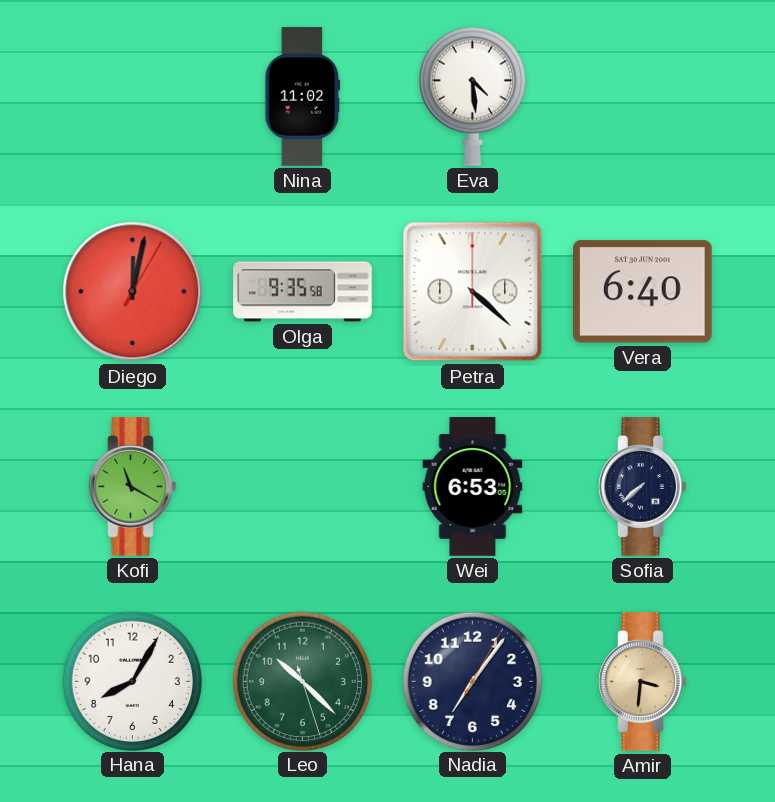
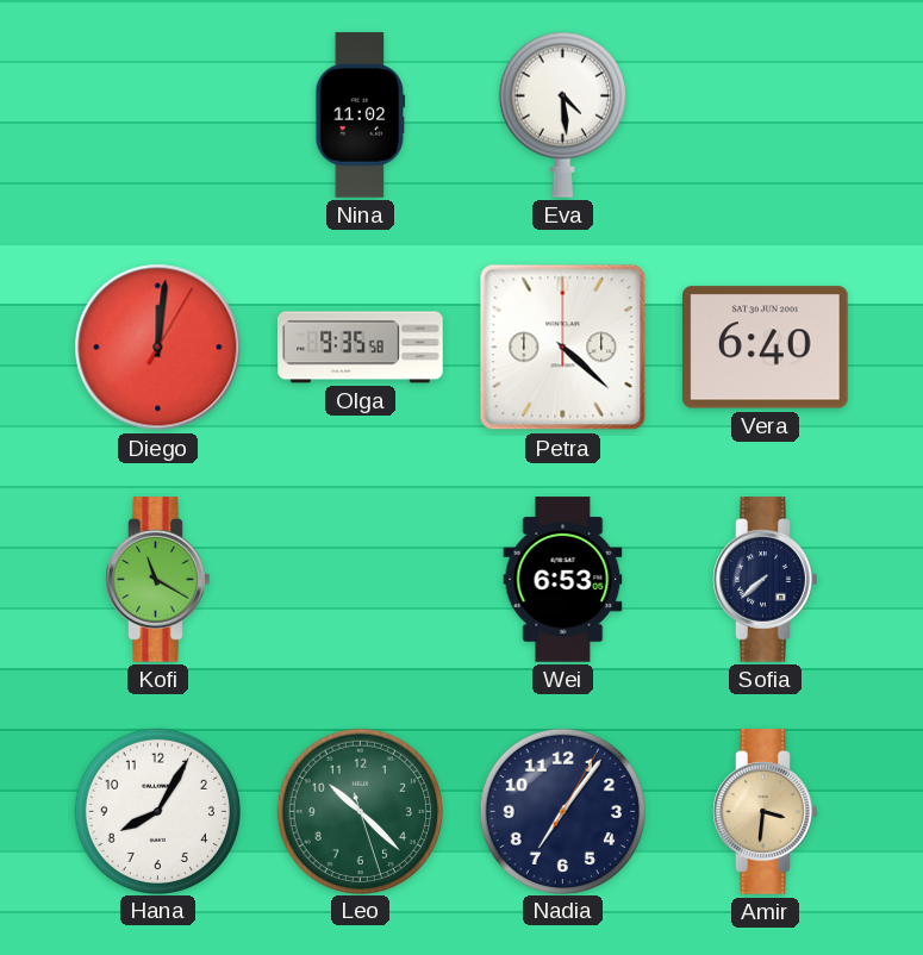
Diego: 12:02 -> 12:01
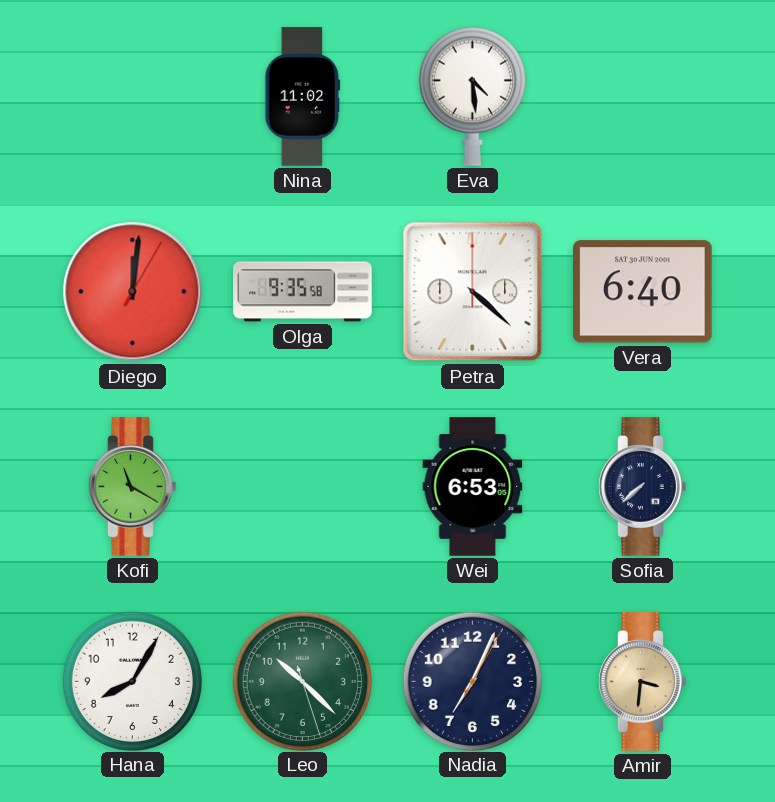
Nadia: 7:06 -> 7:04
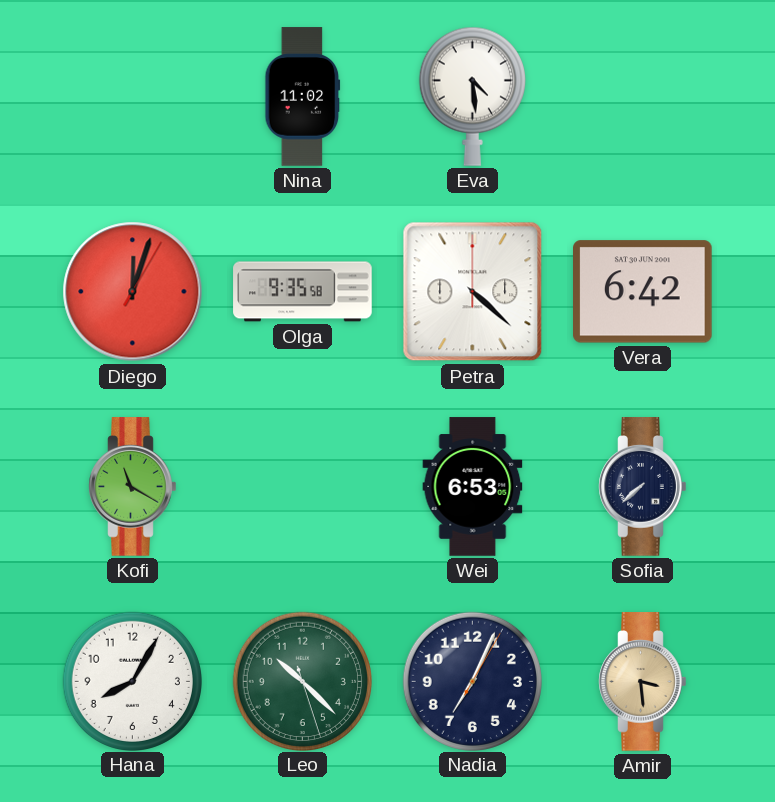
Diego: 12:01 -> 12:03
Vera: 6:40 -> 6:42
Amir: 3:31 -> 3:29
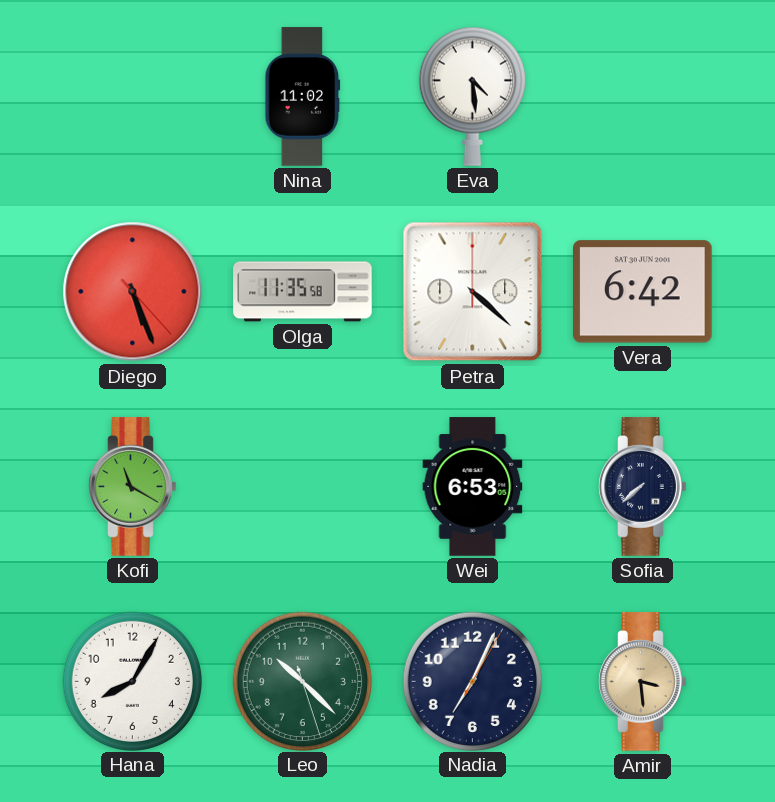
Diego: 12:03 -> 5:26
Olga: 9:35 -> 11:35
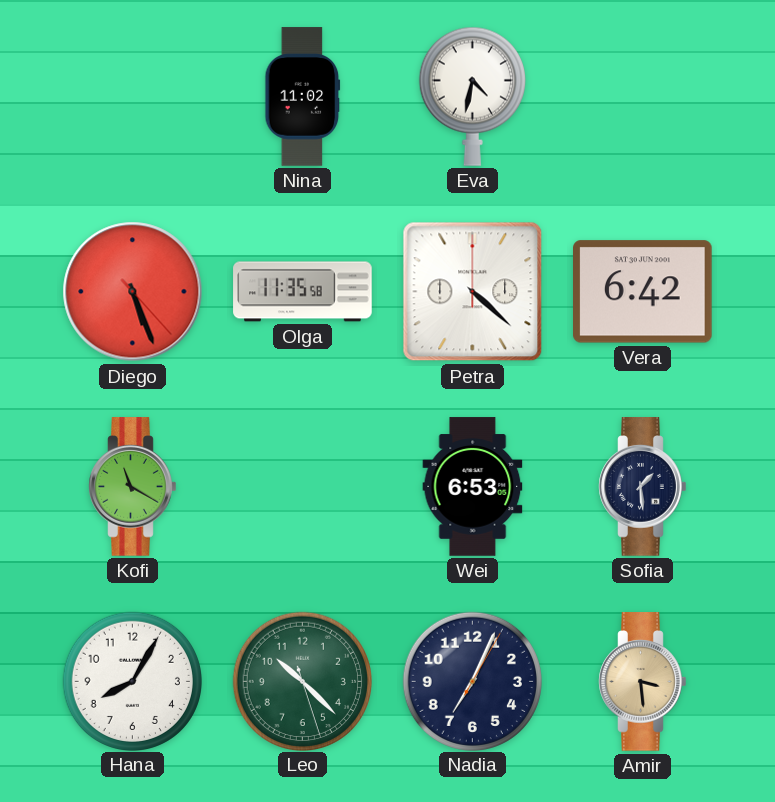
Eva: 4:29 -> 4:32
Sofia: 7:38 -> 1:29
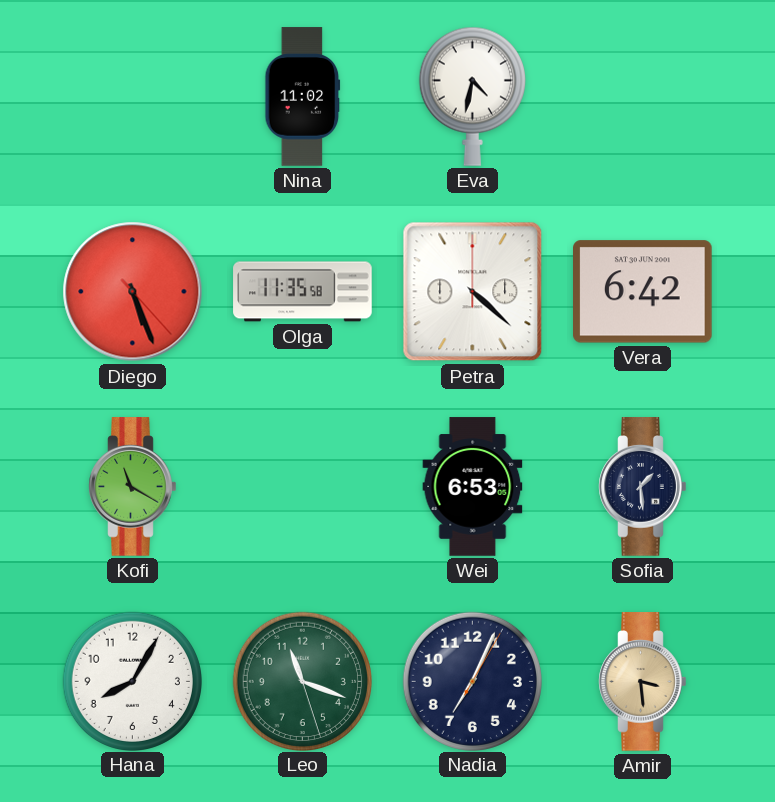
Leo: 10:22 -> 11:18
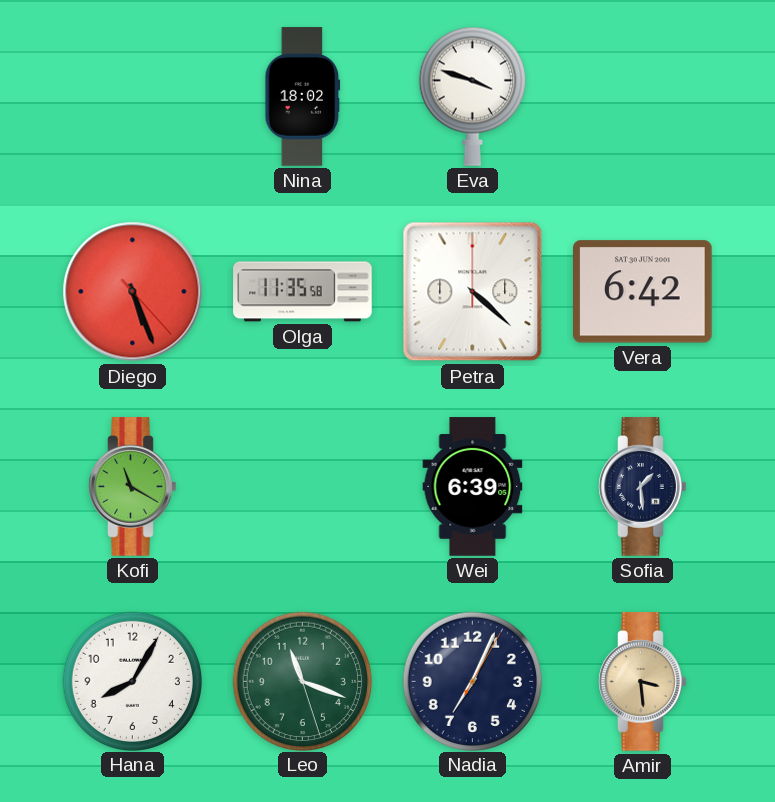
Nina: 11:02 -> 18:02
Eva: 4:32 -> 3:48
Wei: 6:53 -> 6:39
